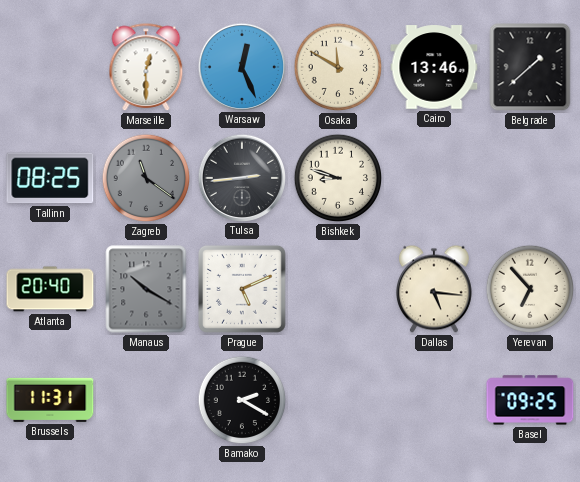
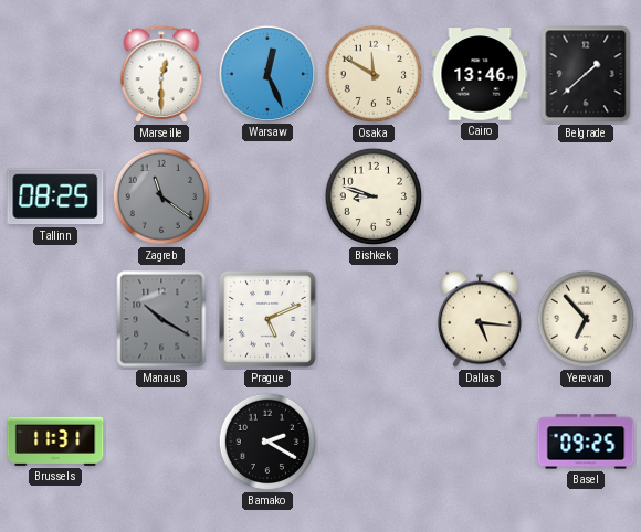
Tulsa: 2:44 -> none
Atlanta: 20:40 -> none
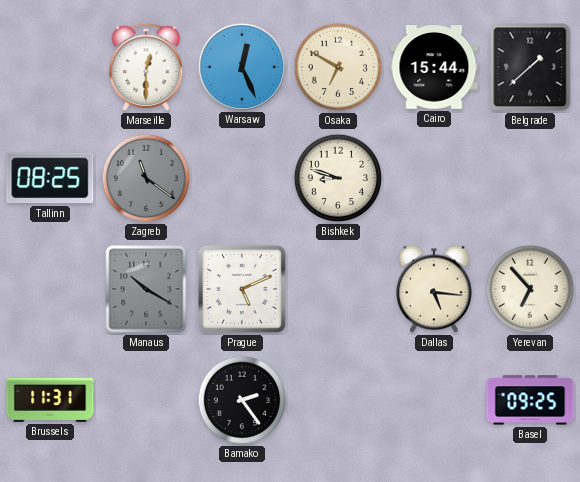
Osaka: 11:50 -> 6:50
Cairo: 13:46 -> 15:44
Bamako: 2:20 -> 2:24
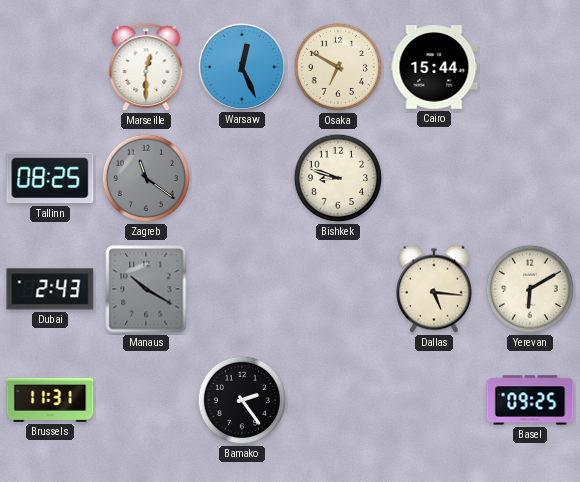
Belgrade: 1:38 -> none
Dubai: none -> 2:43
Prague: 5:11 -> none
Yerevan: 6:53 -> 6:10
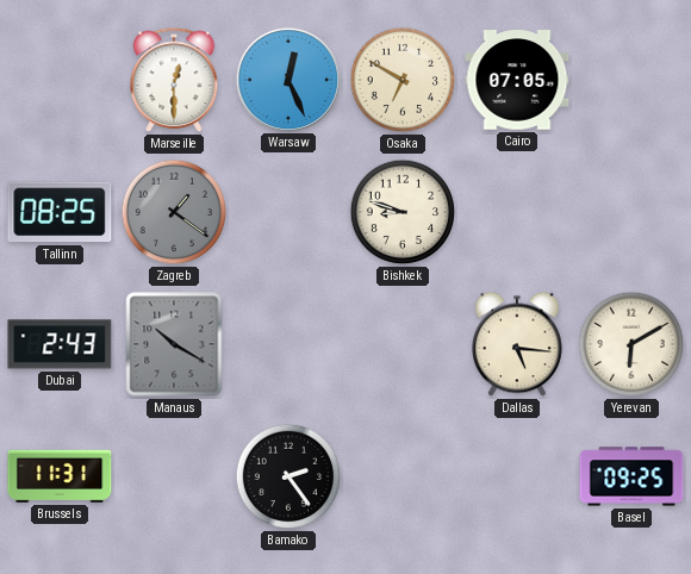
Cairo: 15:44 -> 07:05
Zagreb: 11:21 -> 1:21
